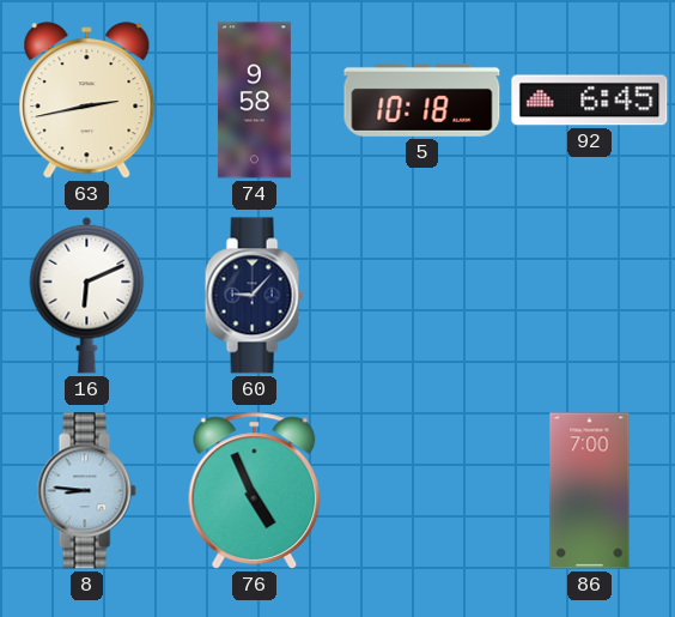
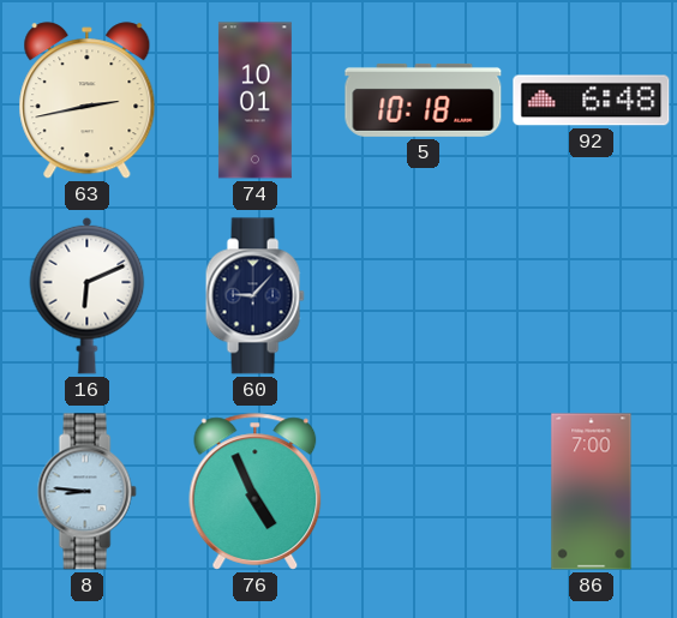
74: 9:58 -> 10:01
92: 6:45 -> 6:48
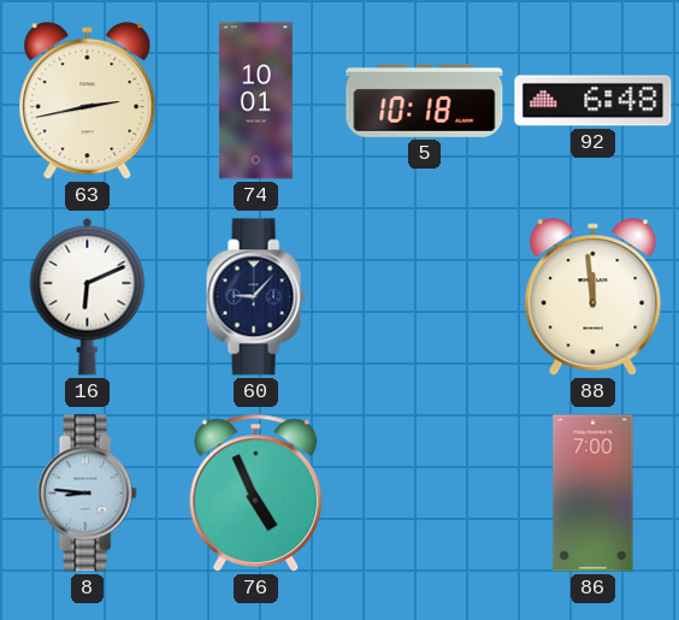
88: none -> 11:59
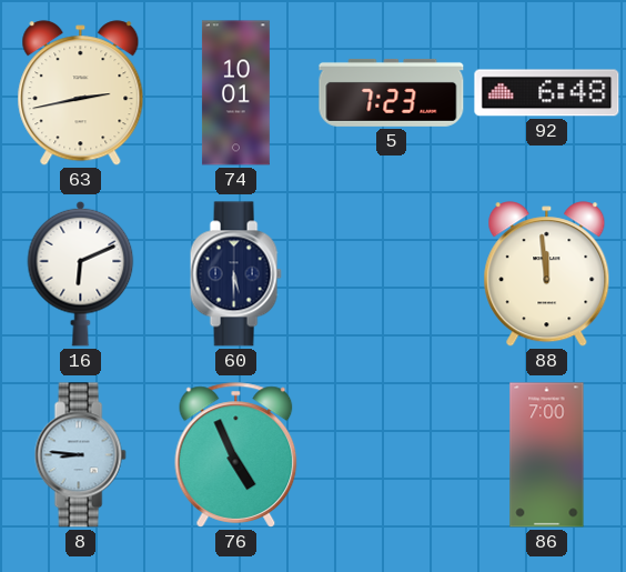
5: 10:18 -> 7:23
60: 9:07 -> 5:30
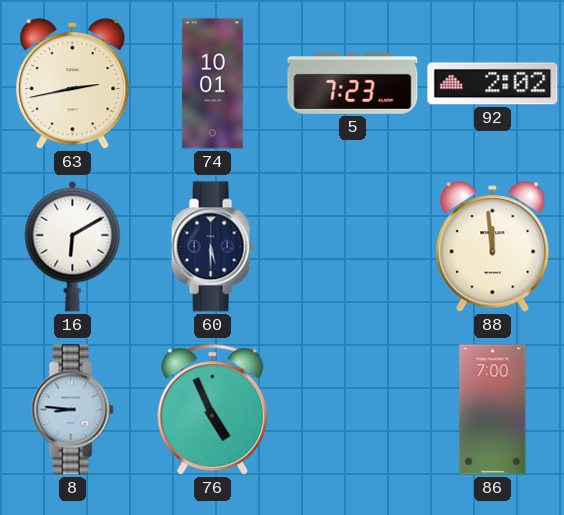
92: 6:48 -> 2:02
16: 6:11 -> 6:10
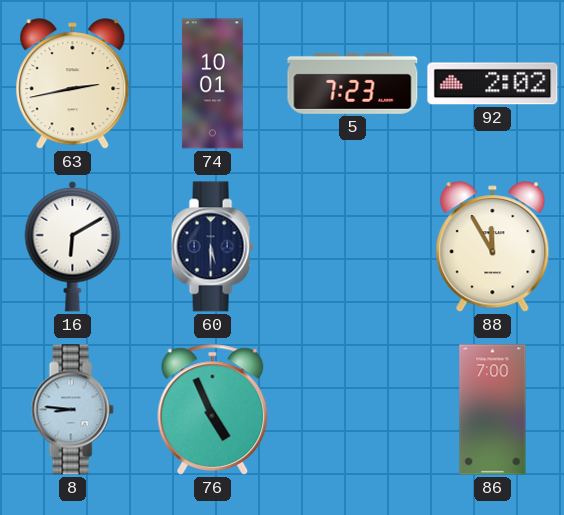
88: 11:59 -> 11:55
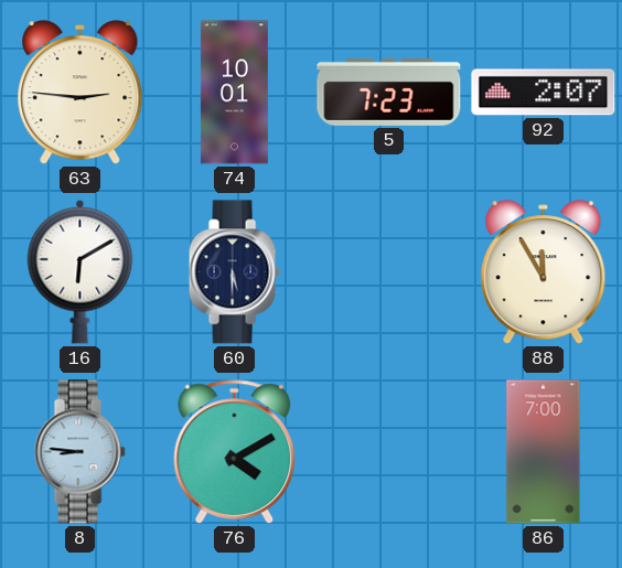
63: 2:43 -> 2:46
92: 2:02 -> 2:07
76: 4:56 -> 4:10
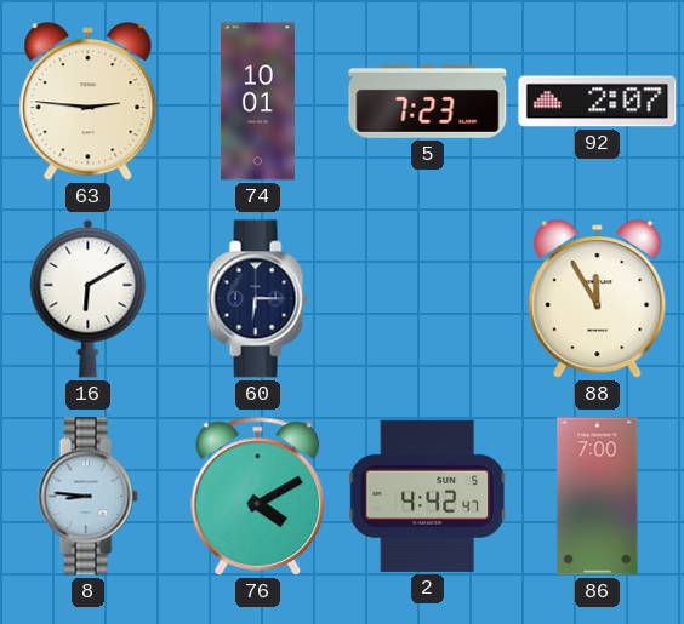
60: 5:30 -> 6:15
2: none -> 4:42
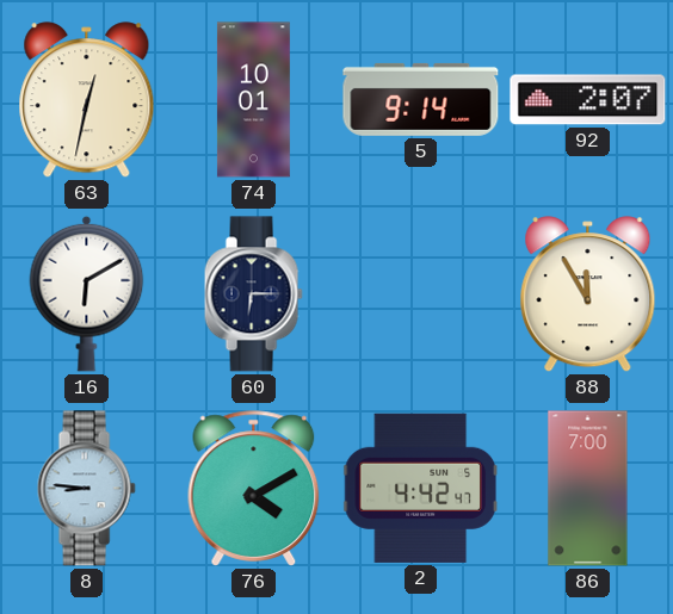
63: 2:46 -> 12:32
5: 7:23 -> 9:14
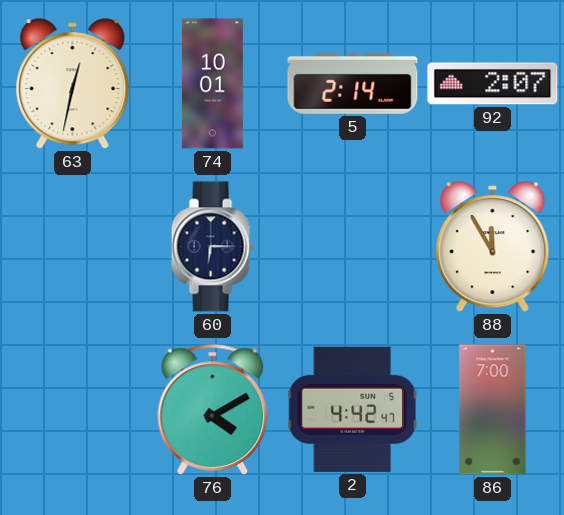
5: 9:14 -> 2:14
16: 6:10 -> none
8: 8:46 -> none
